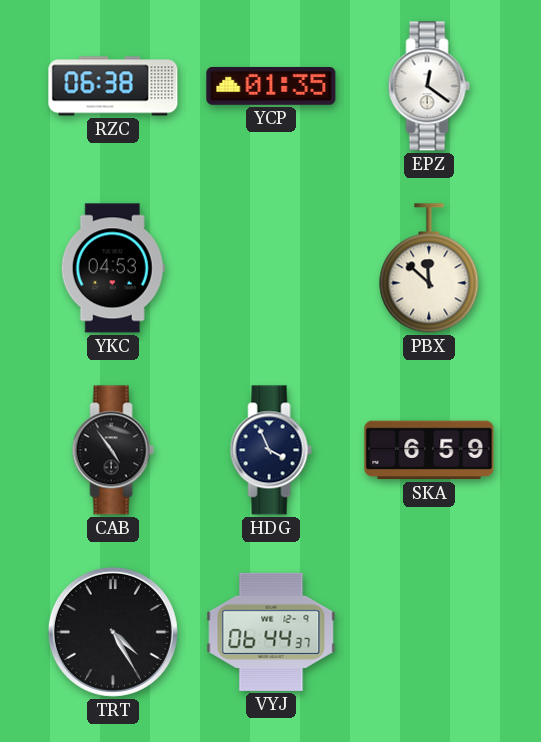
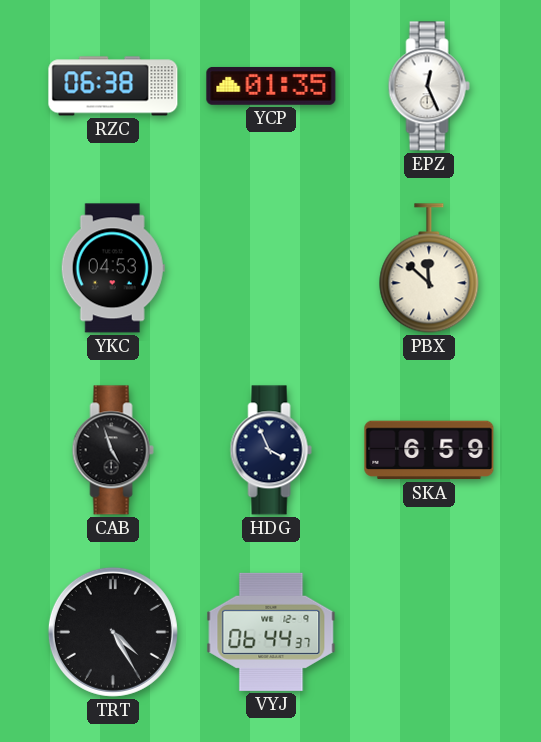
EPZ: 12:21 -> 12:26
CAB: 4:54 -> 4:57
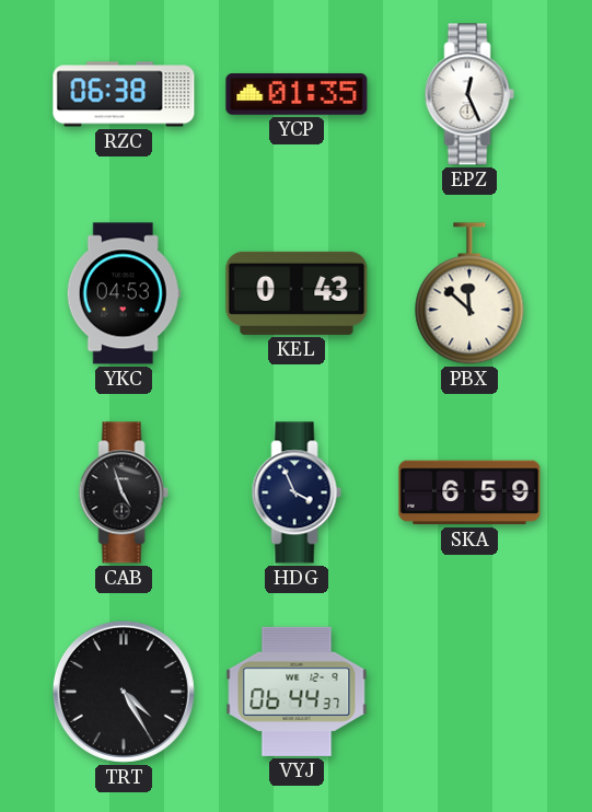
KEL: none -> 0:43
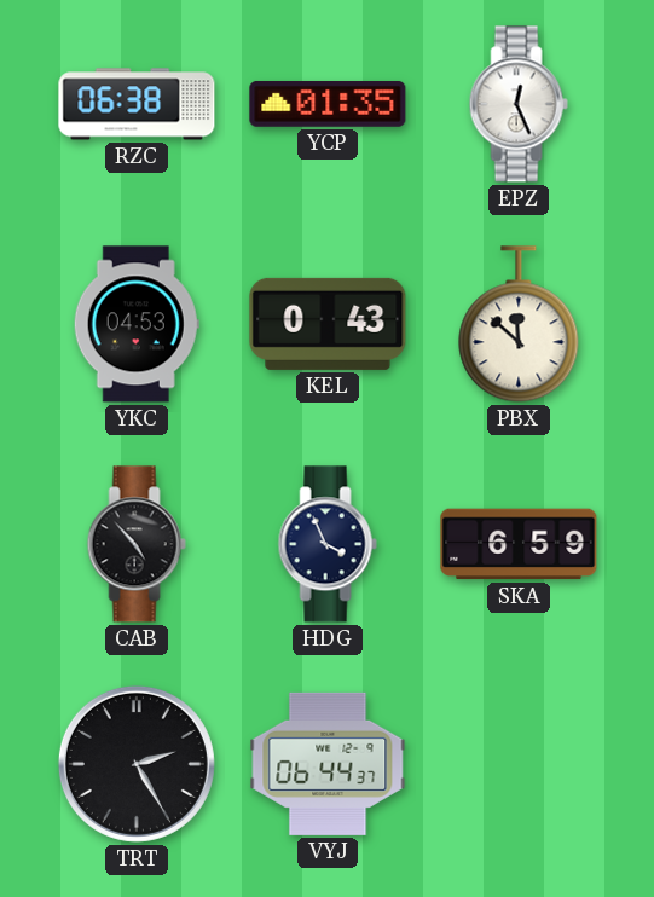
CAB: 4:57 -> 4:53
TRT: 4:25 -> 2:25
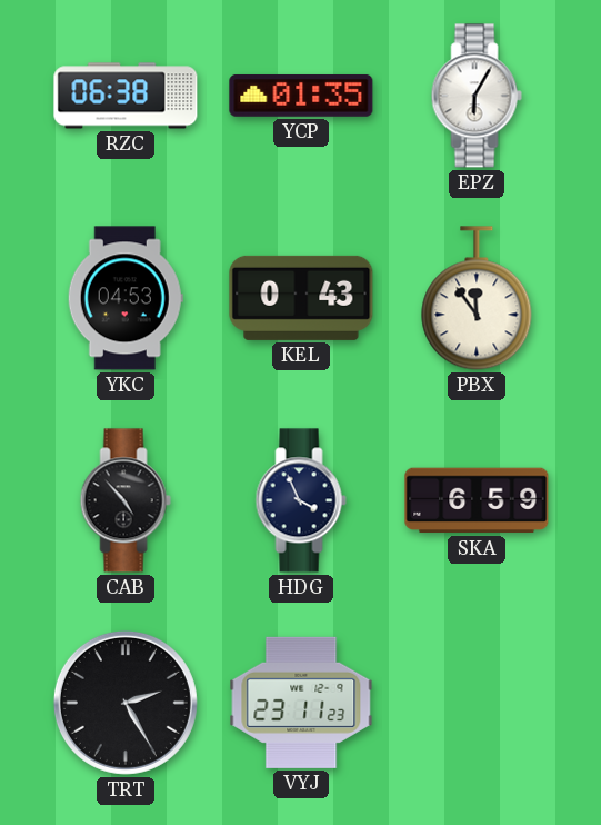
EPZ: 12:26 -> 6:05
PBX: 11:52 -> 11:54
VYJ: 06:44 -> 23:11
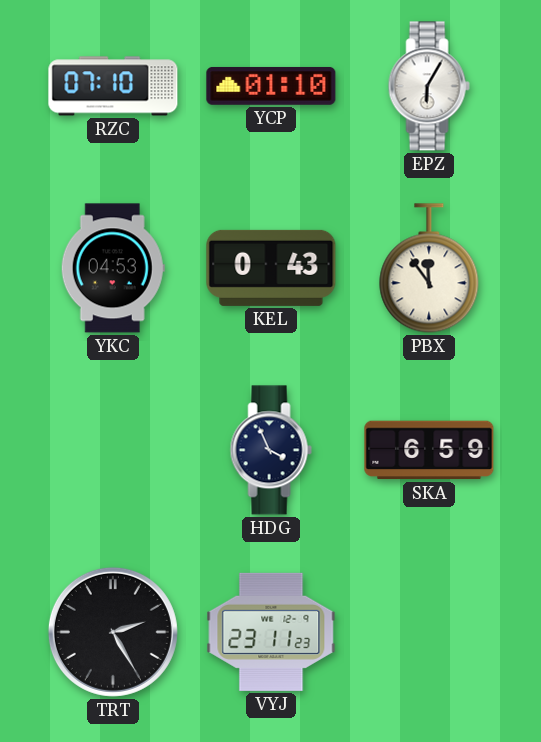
RZC: 06:38 -> 07:10
YCP: 01:35 -> 01:10
CAB: 4:53 -> none
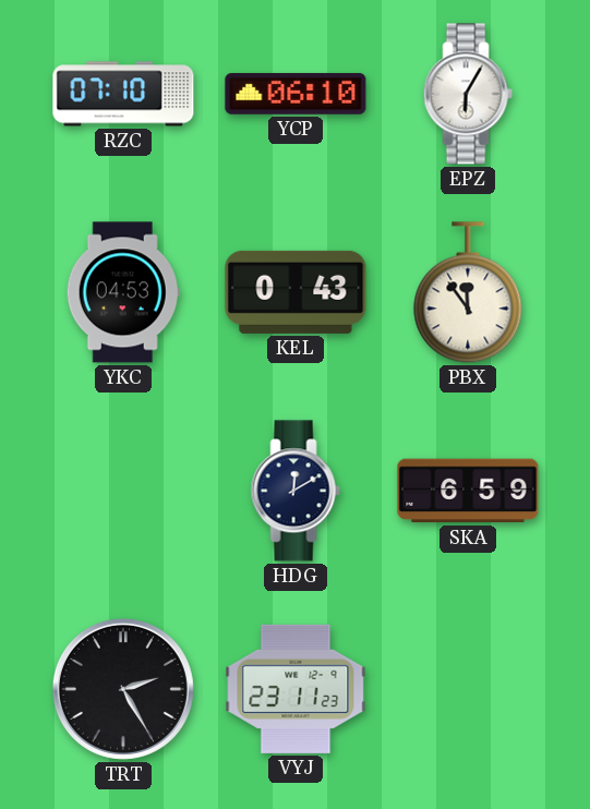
YCP: 01:10 -> 06:10
HDG: 3:56 -> 12:10
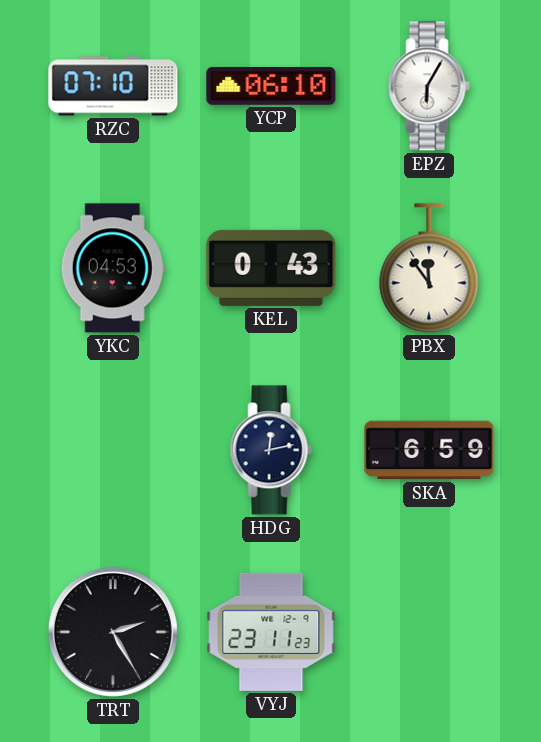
HDG: 12:10 -> 12:13
